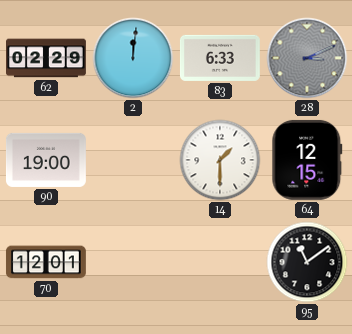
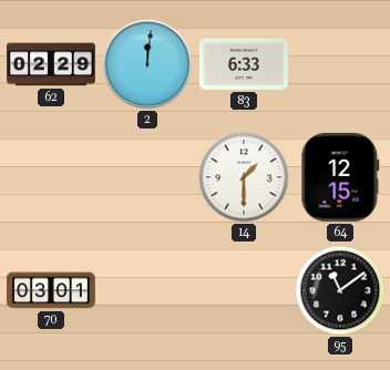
28: 3:11 -> none
90: 19:00 -> none
70: 12:01 -> 03:01
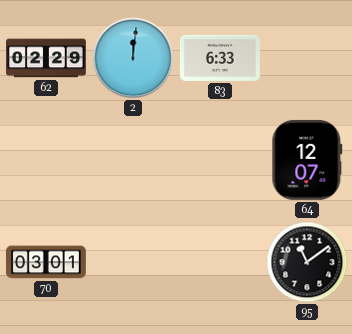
14: 1:30 -> none
64: 12:15 -> 12:07
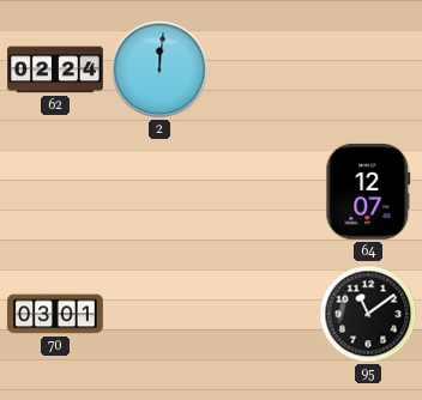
62: 02:29 -> 02:24
83: 6:33 -> none
